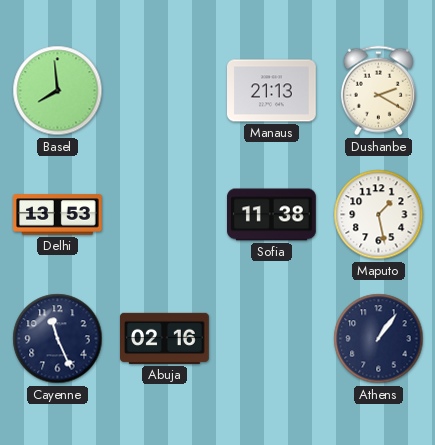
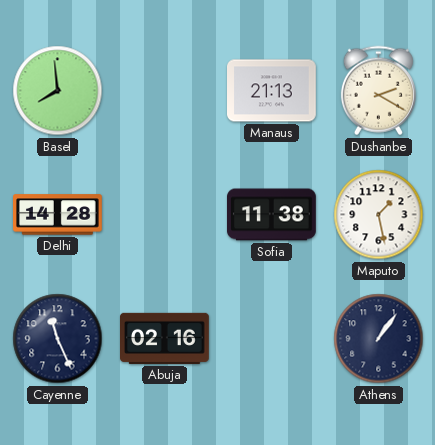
Delhi: 13:53 -> 14:28
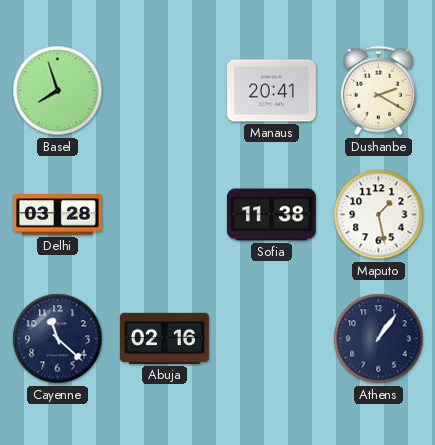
Basel: 7:59 -> 7:57
Manaus: 21:13 -> 20:41
Delhi: 14:28 -> 03:28
Cayenne: 11:26 -> 11:22
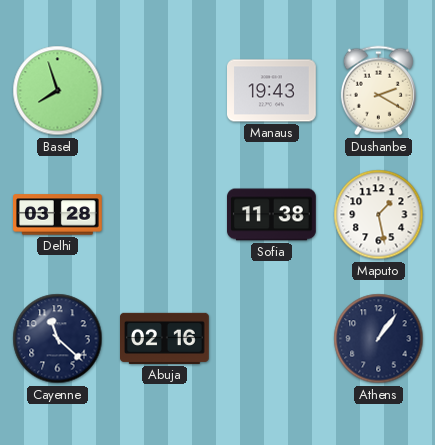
Manaus: 20:41 -> 19:43
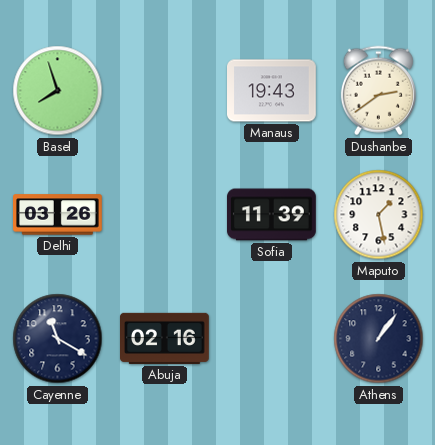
Dushanbe: 2:20 -> 2:39
Delhi: 03:28 -> 03:26
Sofia: 11:38 -> 11:39
Cayenne: 11:22 -> 11:20
